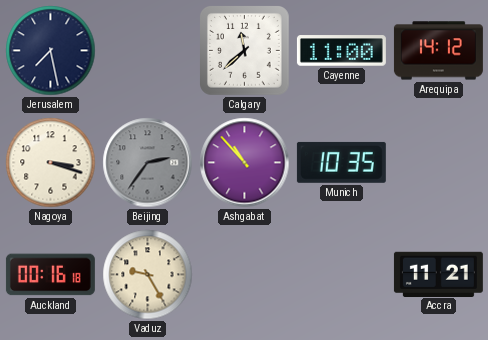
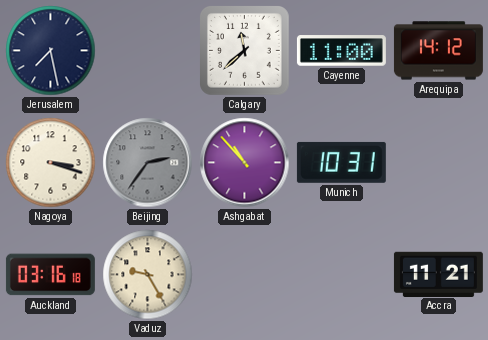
Munich: 10:35 -> 10:31
Auckland: 00:16 -> 03:16
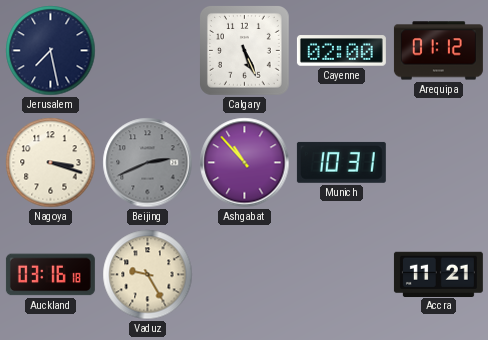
Calgary: 11:38 -> 5:26
Cayenne: 11:00 -> 02:00
Arequipa: 14:12 -> 01:12
Beijing: 2:36 -> 2:41
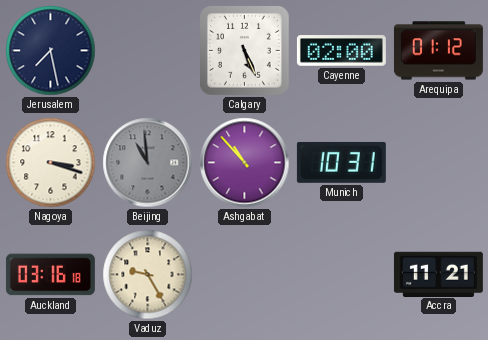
Beijing: 2:41 -> 10:59
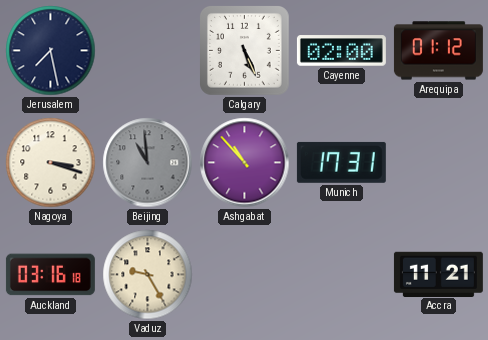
Munich: 10:31 -> 17:31
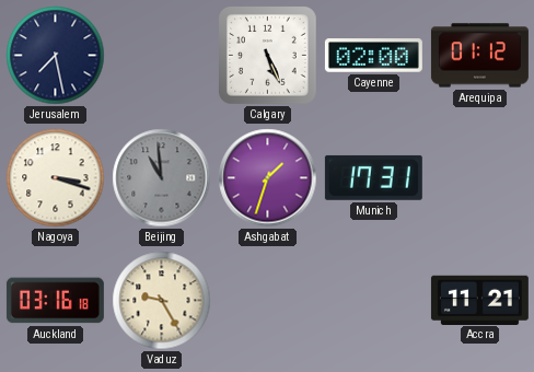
Ashgabat: 10:53 -> 1:33
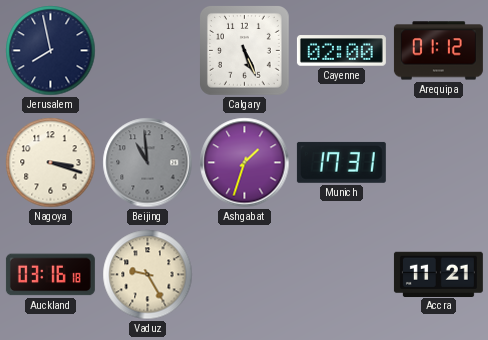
Jerusalem: 7:28 -> 7:58
